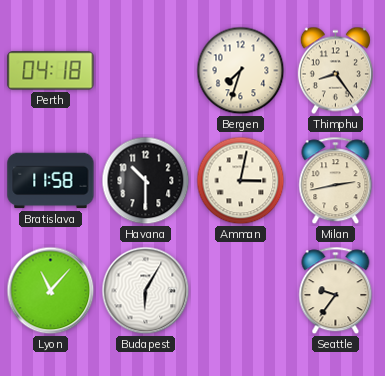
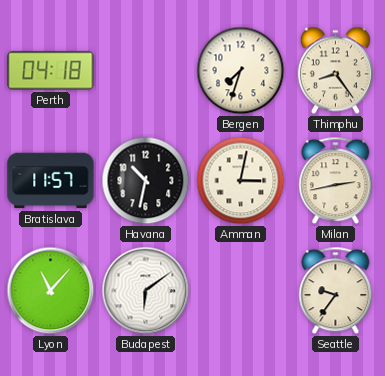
Bratislava: 11:58 -> 11:57
Havana: 10:30 -> 10:32
Budapest: 6:05 -> 6:09
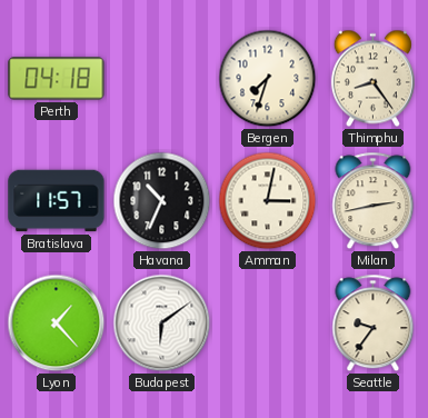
Havana: 10:32 -> 10:34
Lyon: 11:07 -> 1:23
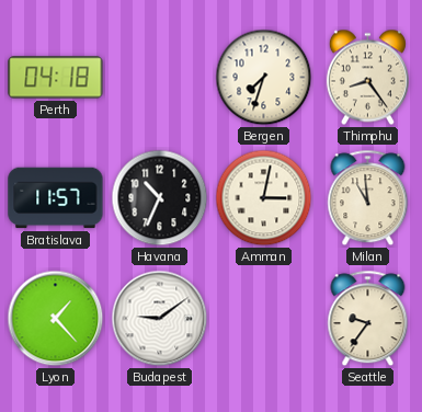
Milan: 2:43 -> 10:59
Budapest: 6:09 -> 9:09
